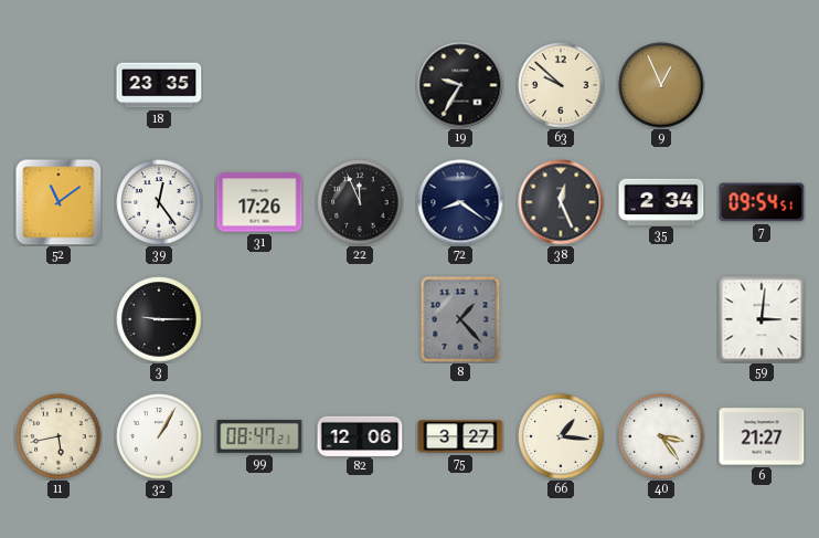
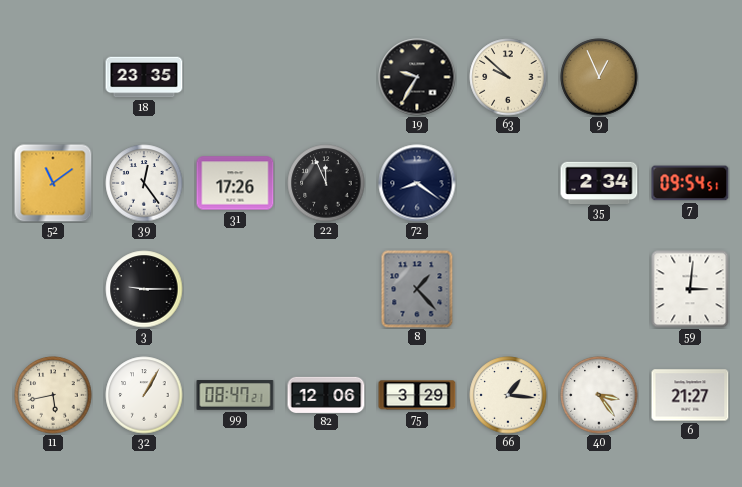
38: 12:26 -> none
75: 3:27 -> 3:29
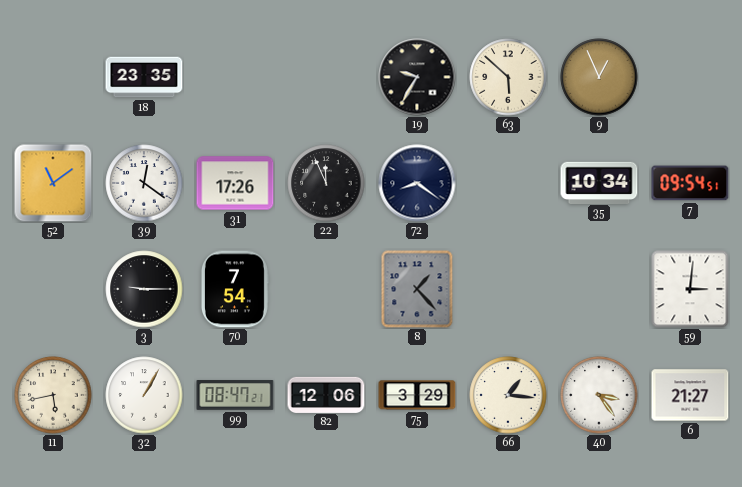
63: 9:52 -> 5:52
39: 12:24 -> 12:21
35: 2:34 -> 10:34
70: none -> 7:54
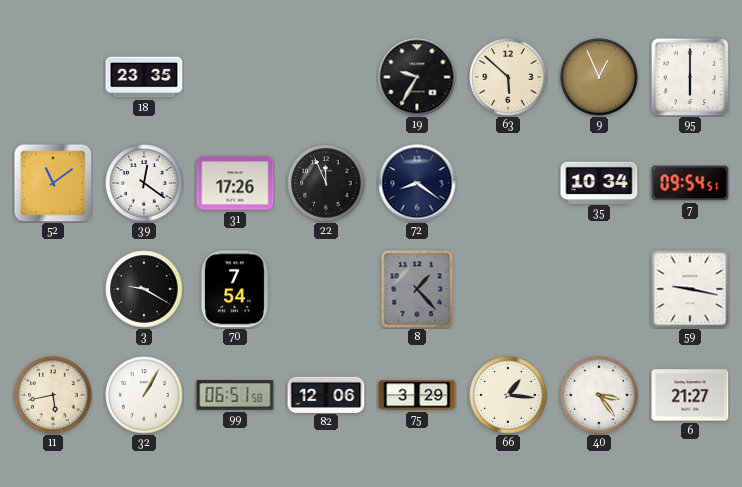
95: none -> 6:00
3: 9:15 -> 9:20
59: 3:01 -> 9:17
99: 08:47 -> 06:51
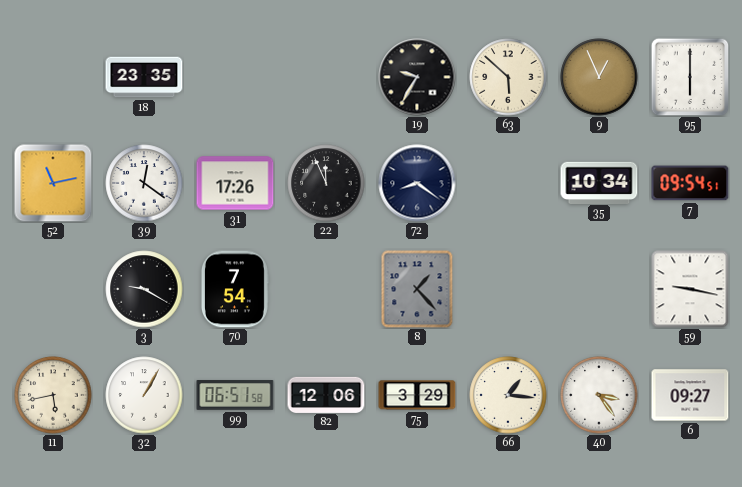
52: 11:09 -> 11:13
6: 21:27 -> 09:27
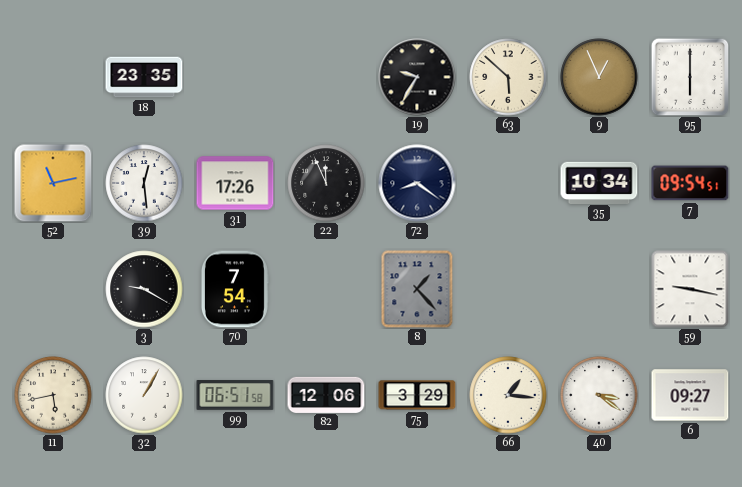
39: 12:21 -> 12:29
40: 3:24 -> 3:21
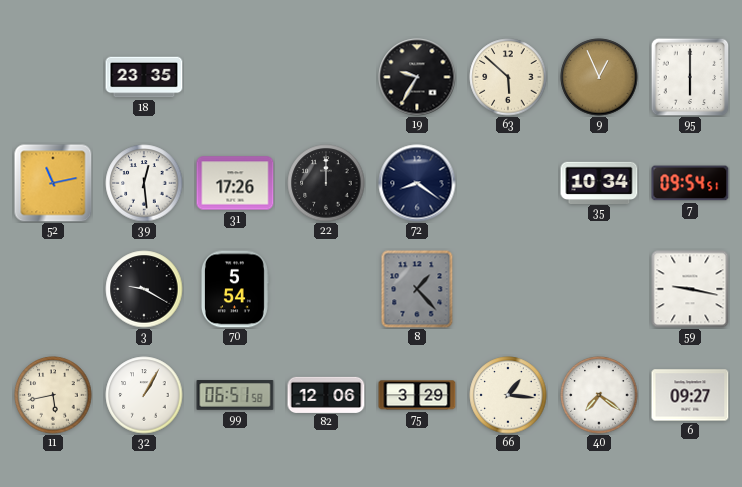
22: 11:56 -> 12:00
70: 7:54 -> 5:54
40: 3:21 -> 7:21
